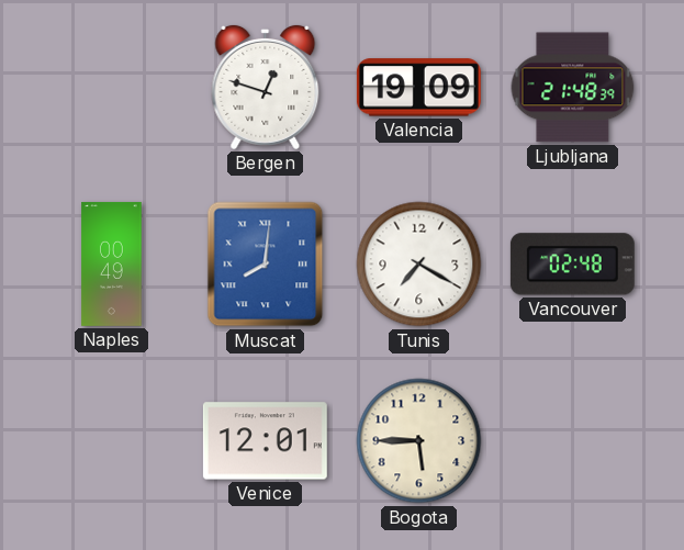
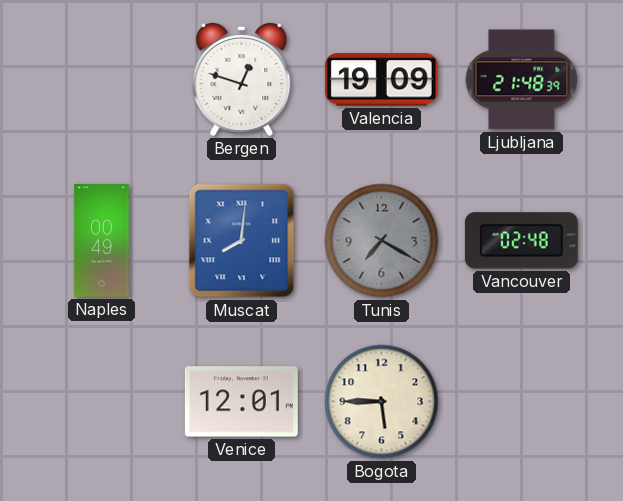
Tunis dial: white -> grey
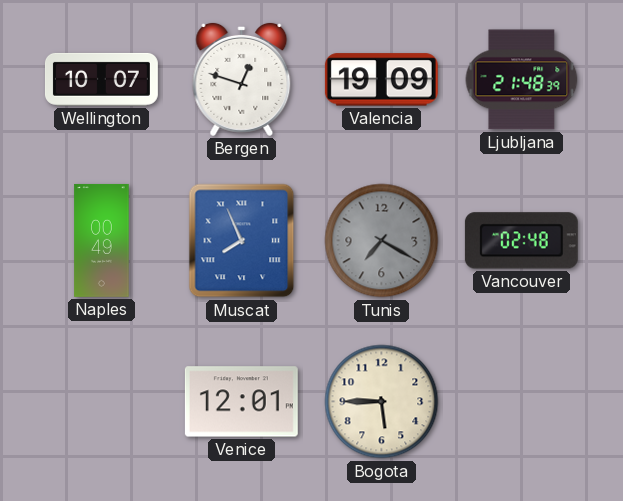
Wellington: none -> 10:07
Muscat: 8:01 -> 7:56
